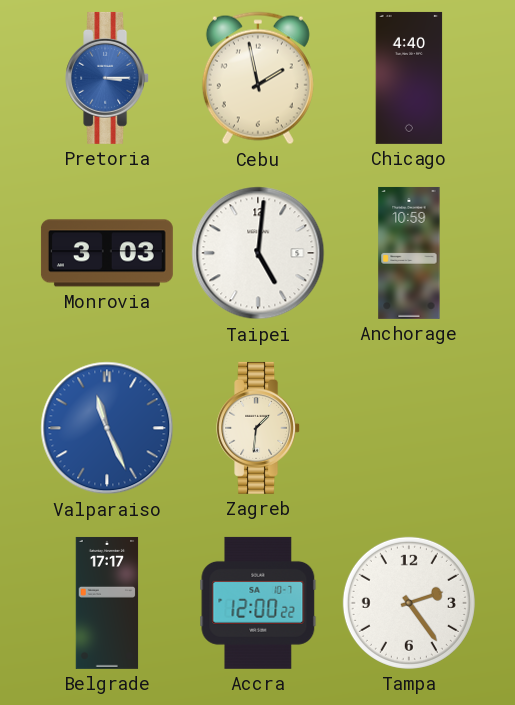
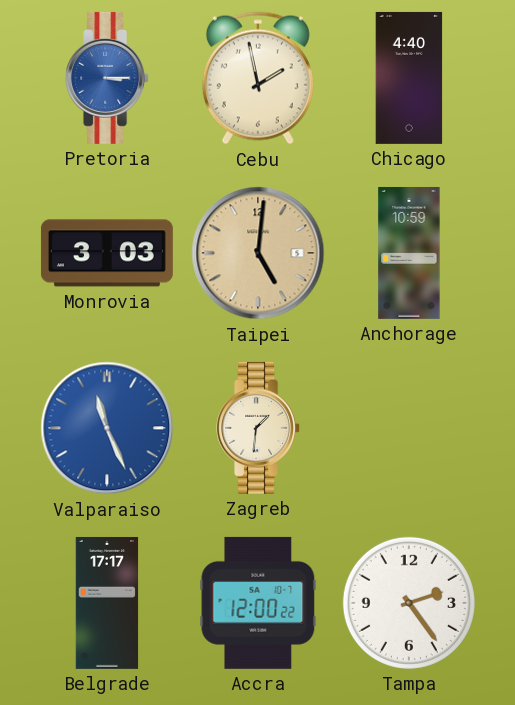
Taipei dial: white -> champagne
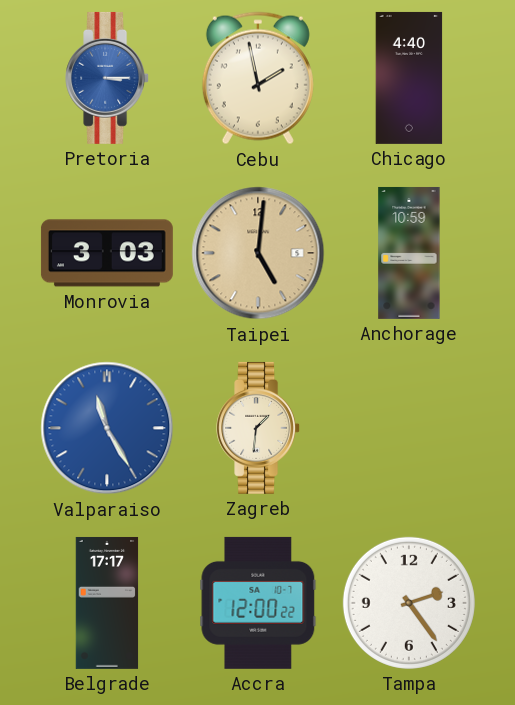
Valparaiso: 11:26 -> 11:25
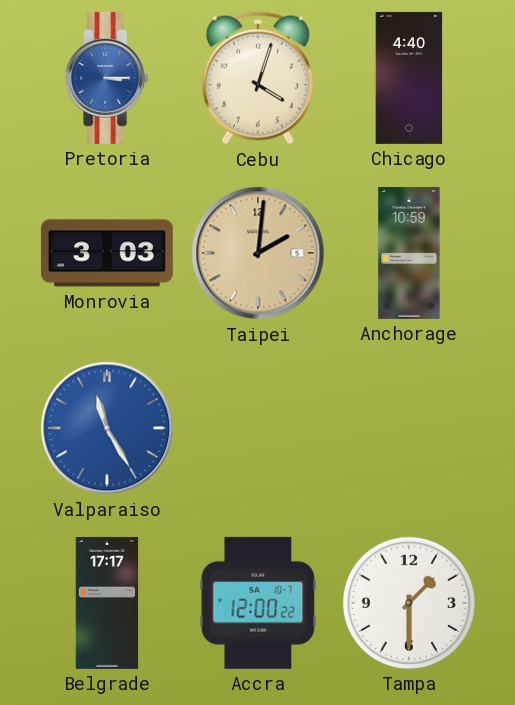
Cebu: 1:58 -> 4:03
Taipei: 5:01 -> 2:01
Zagreb: 1:31 -> none
Tampa: 2:24 -> 1:30
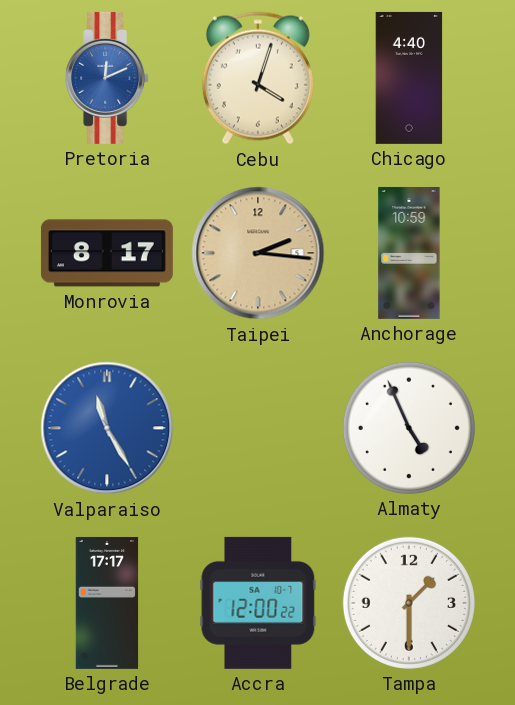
Pretoria: 3:15 -> 12:11
Monrovia: 3:03 -> 8:17
Taipei: 2:01 -> 2:16
Almaty: none -> 4:56
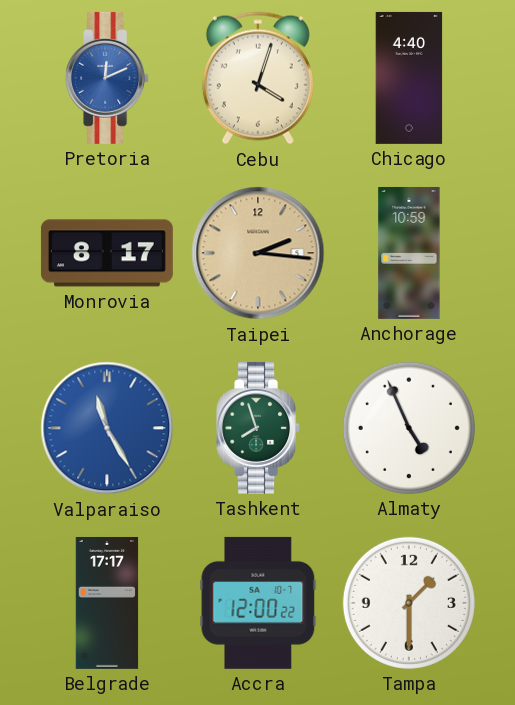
Tashkent: none -> 7:57
